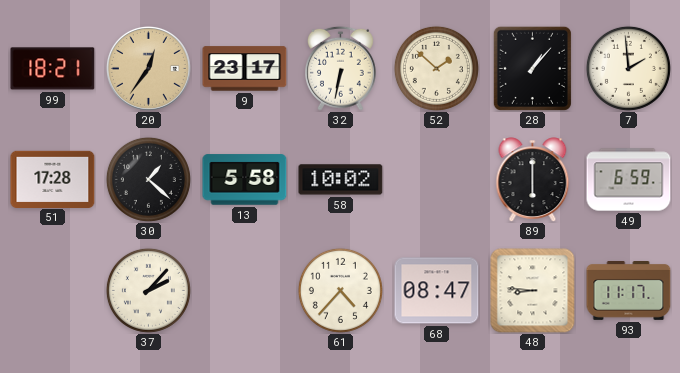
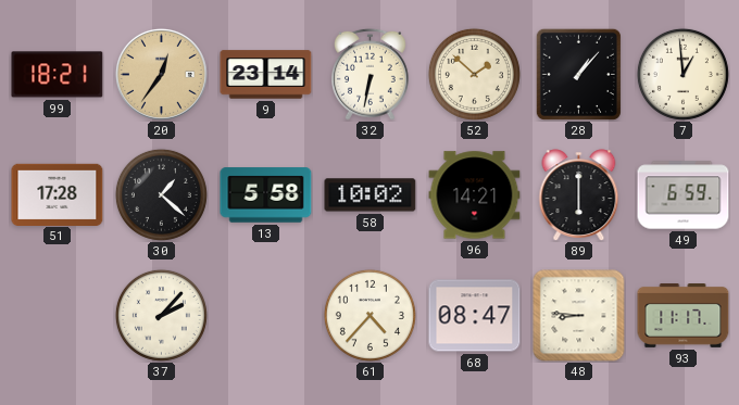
9: 23:17 -> 23:14
7: 1:59 -> 12:59
96: none -> 14:21
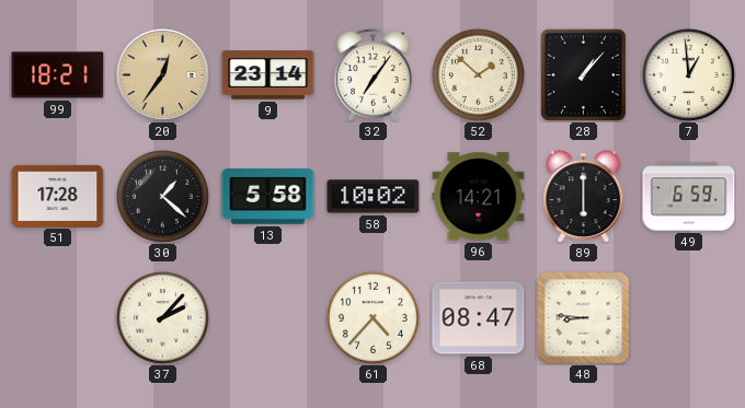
32: 6:32 -> 7:06
93: 11:17 -> none
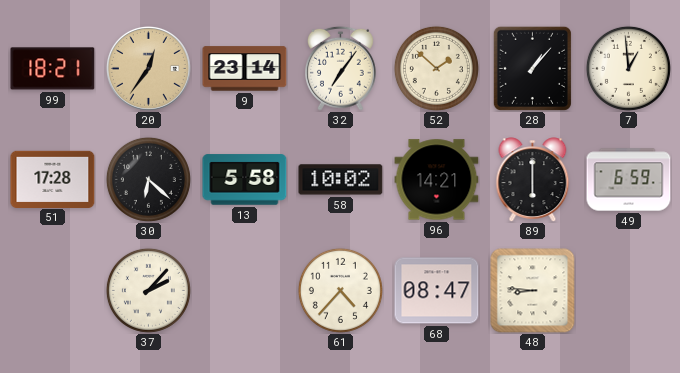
30: 1:22 -> 6:22
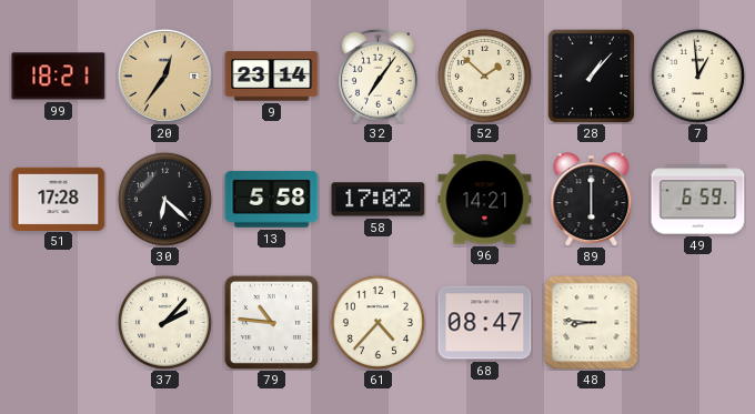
58: 10:02 -> 17:02
79: none -> 10:46
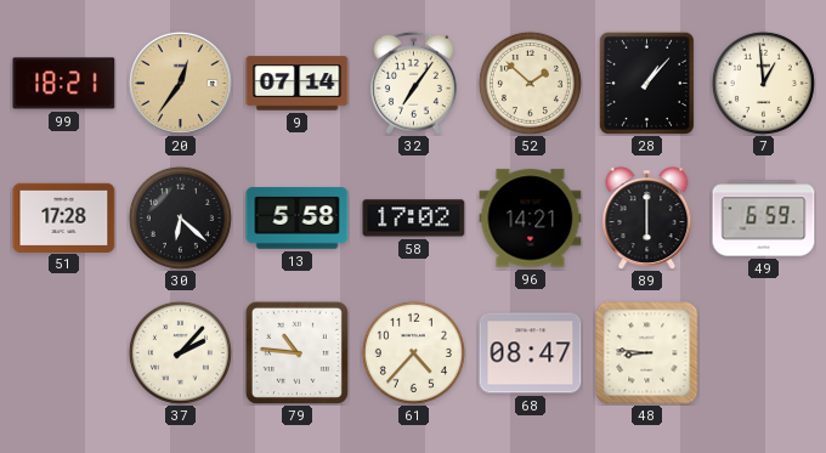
9: 23:14 -> 07:14
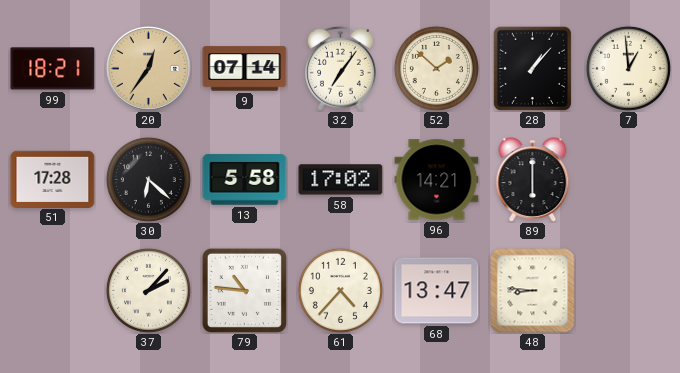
49: 6:59 -> none
68: 08:47 -> 13:47
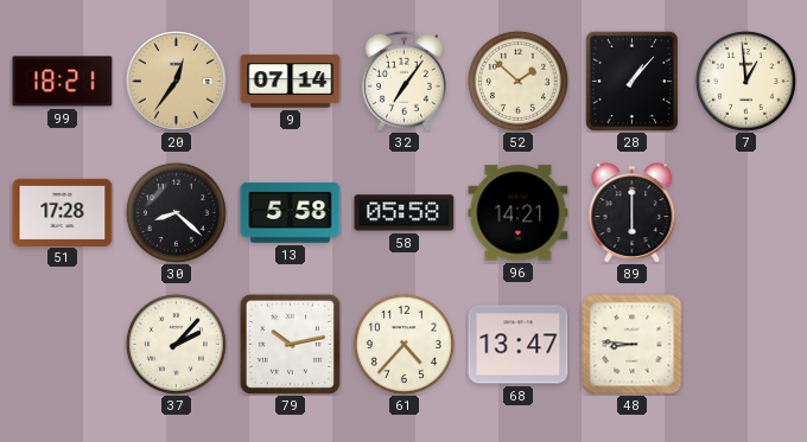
30: 6:22 -> 8:22
58: 17:02 -> 05:58
79: 10:46 -> 10:13
